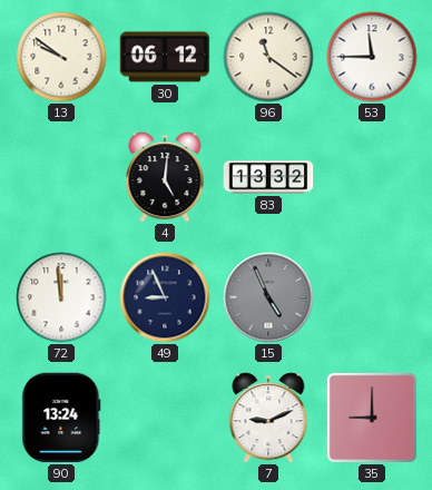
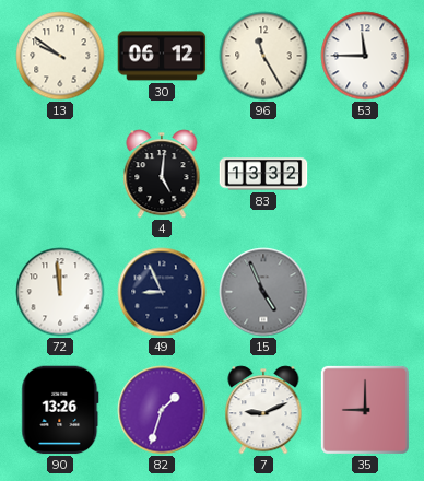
96: 11:21 -> 11:25
90: 13:24 -> 13:26
82: none -> 1:33
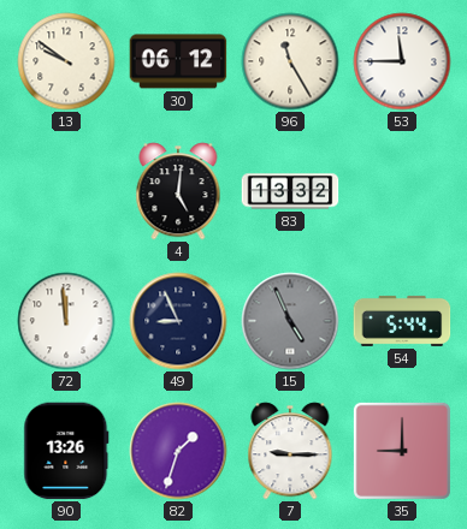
54: none -> 5:44
7: 9:11 -> 9:15
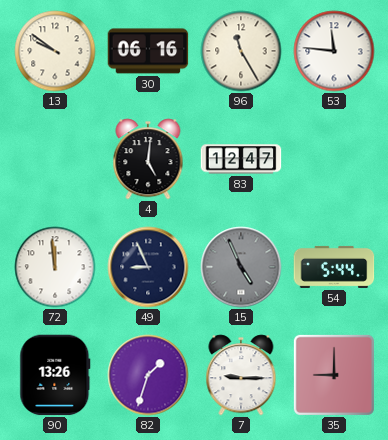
30: 06:12 -> 06:16
53: 11:45 -> 11:46
83: 13:32 -> 12:47
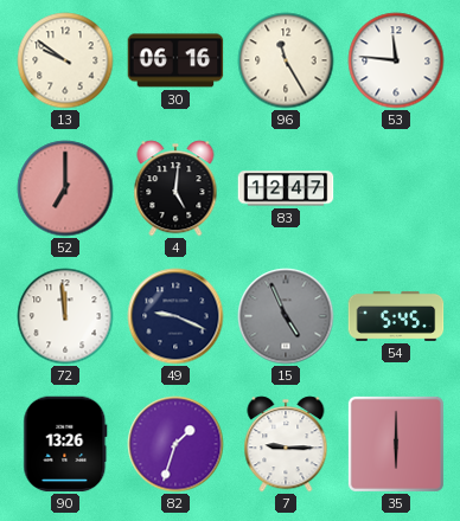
52: none -> 7:00
49: 8:56 -> 9:19
54: 5:44 -> 5:45
35: 9:00 -> 6:00
